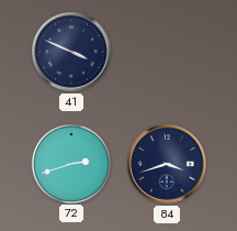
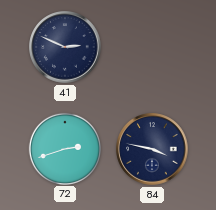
41: 3:49 -> 2:49
84: 3:42 -> 3:47
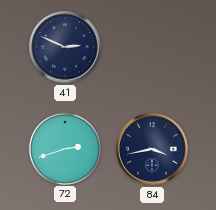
84: 3:47 -> 3:43
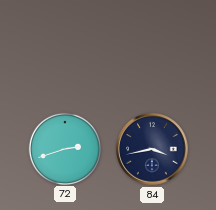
41: 2:49 -> none
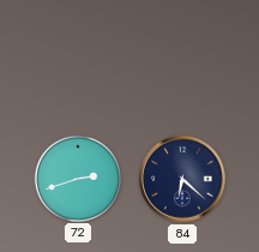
84: 3:43 -> 6:22
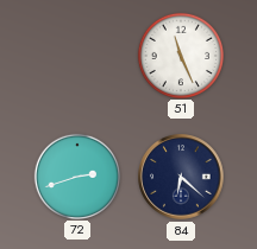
51: none -> 11:26
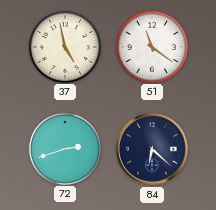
37: none -> 4:58
51: 11:26 -> 11:21
